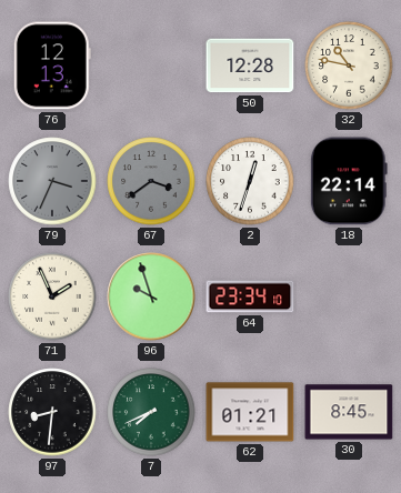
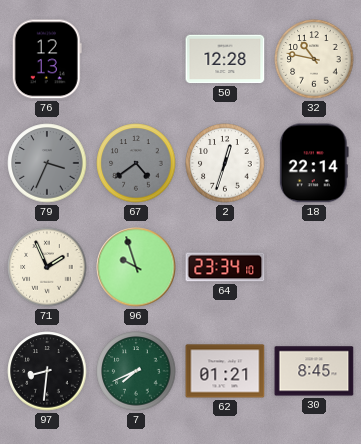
67: 3:39 -> 4:39
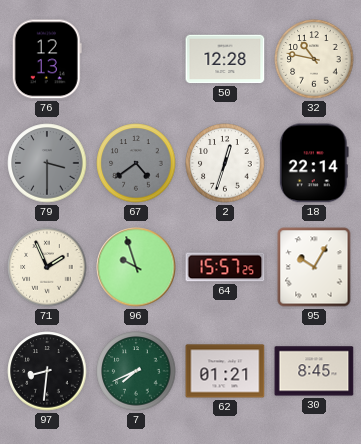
79: 3:34 -> 3:30
64: 23:34 -> 15:57
95: none -> 10:05
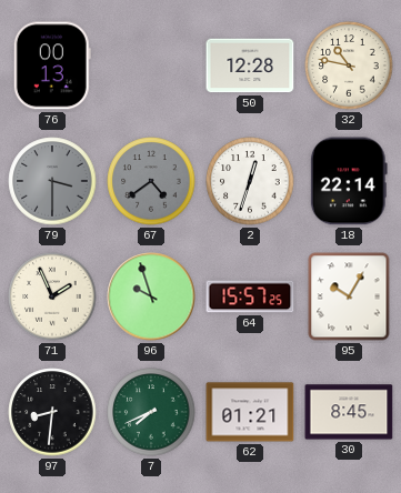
76: 12:13 -> 00:13
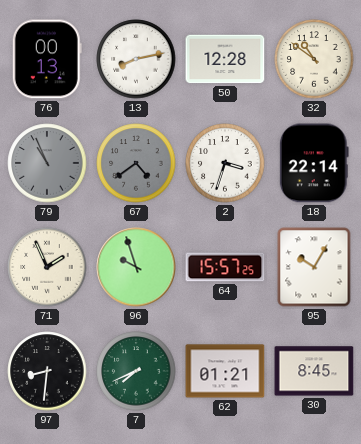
13: none -> 8:13
32: 10:47 -> 10:51
79: 3:30 -> 10:56
2: 12:33 -> 3:33
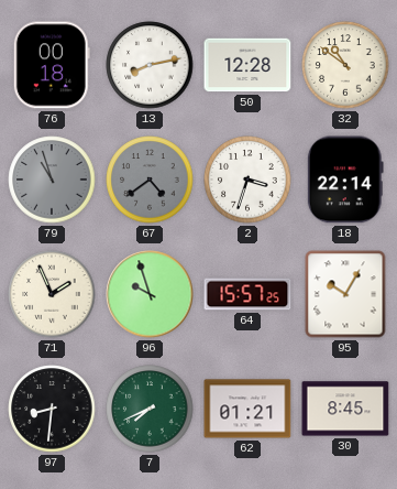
76: 00:13 -> 00:18
79: 10:56 -> 10:57
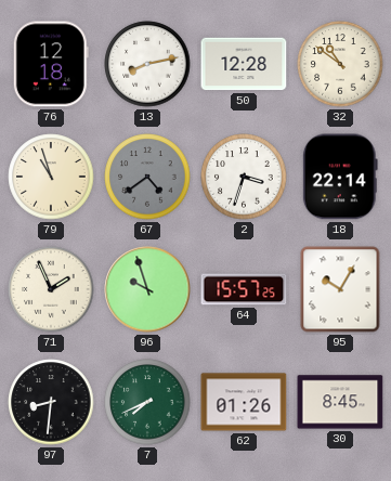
76: 00:18 -> 12:18
79 dial: grey -> cream
62: 01:21 -> 01:26
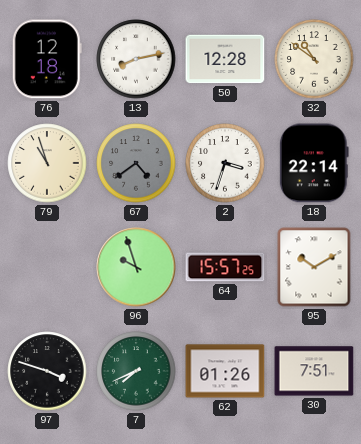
71: 1:56 -> none
95: 10:05 -> 10:10
97: 8:31 -> 3:48
30: 8:45 -> 7:51
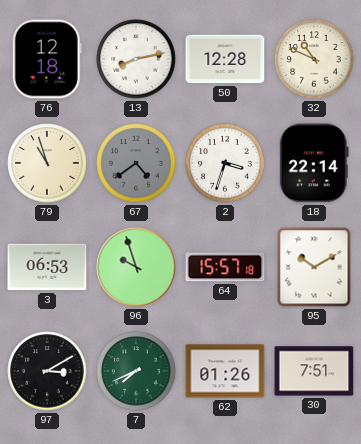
32: 10:51 -> 10:49
3: none -> 06:53
64: 15:57:25 -> 15:57:18
97: 3:48 -> 3:10
